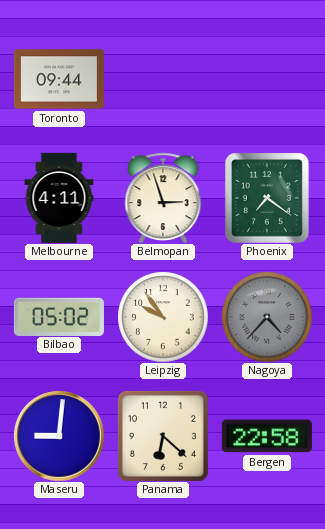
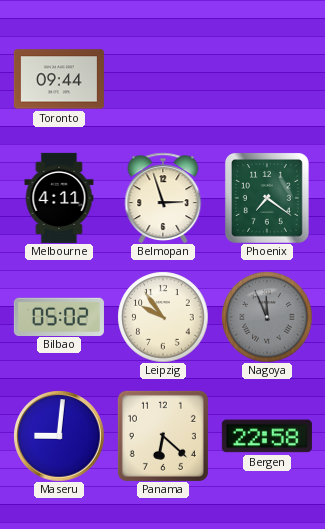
Nagoya: 4:37 -> 11:56
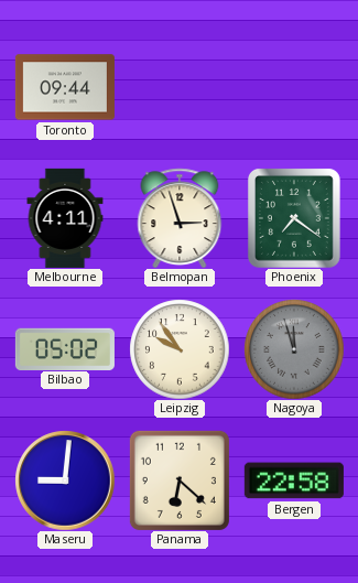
Nagoya: 11:56 -> 11:57
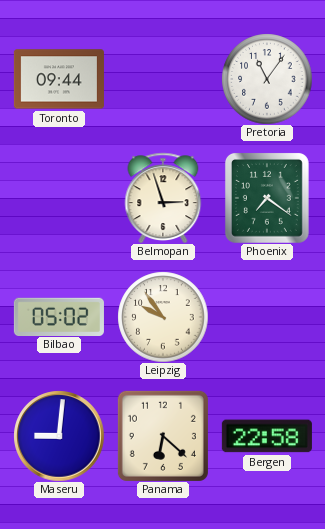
Pretoria: none -> 11:06
Melbourne: 4:11 -> none
Nagoya: 11:57 -> none
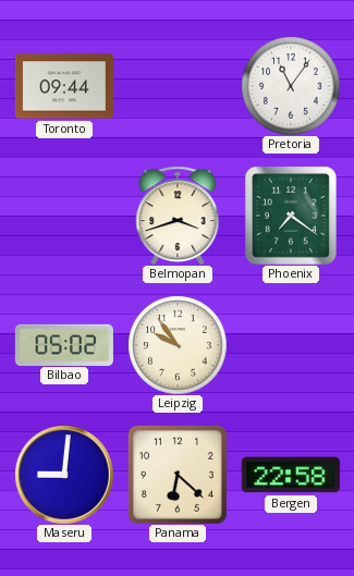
Belmopan: 2:57 -> 3:42
